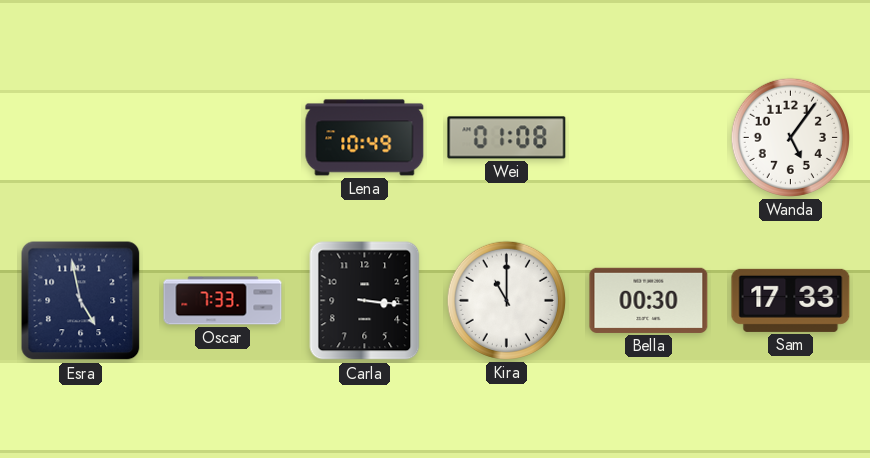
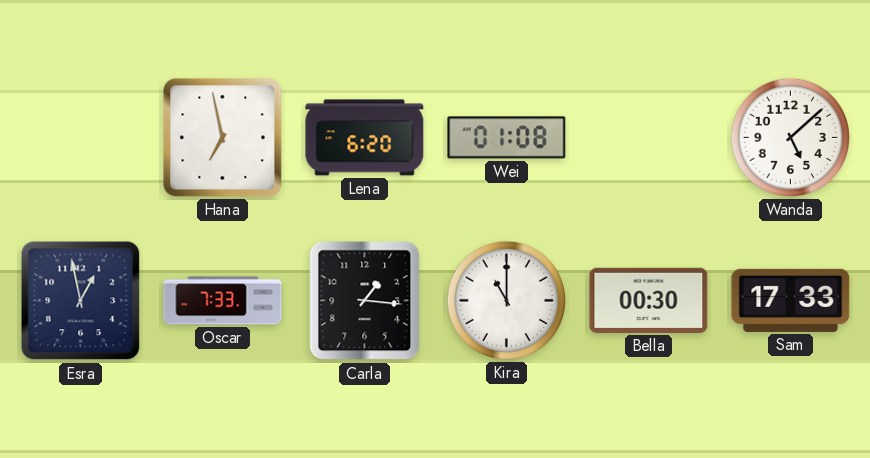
Hana: none -> 6:58
Lena: 10:49 -> 6:20
Wanda: 5:06 -> 5:08
Esra: 4:58 -> 12:58
Carla: 3:16 -> 1:16
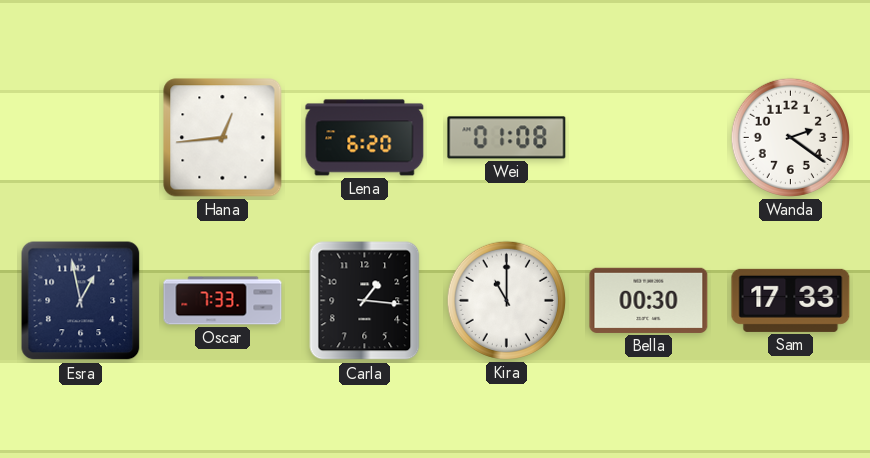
Hana: 6:58 -> 12:44
Wanda: 5:08 -> 2:21
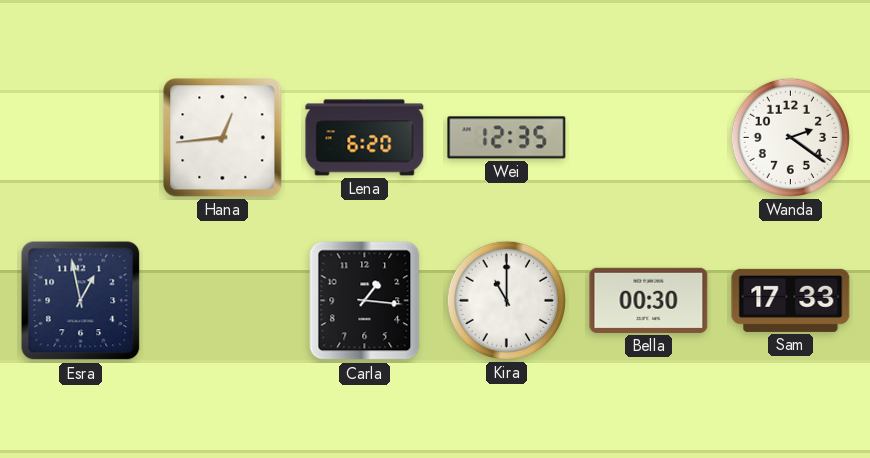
Wei: 01:08 -> 12:35
Oscar: 7:33 -> none
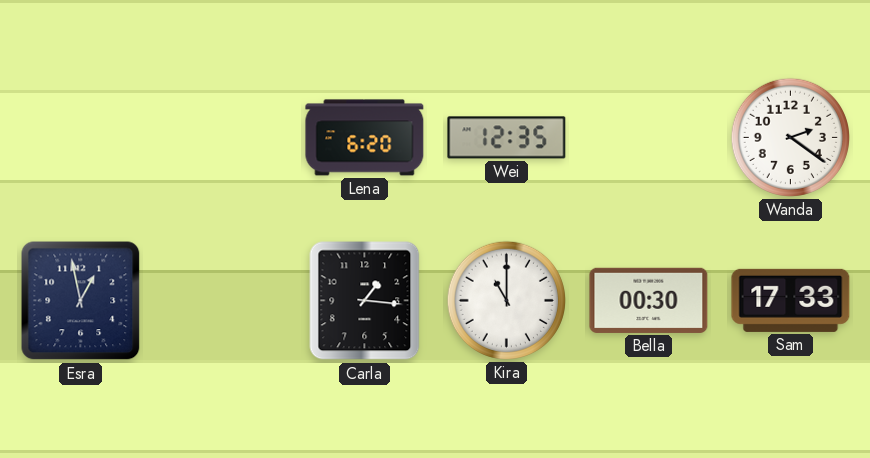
Hana: 12:44 -> none
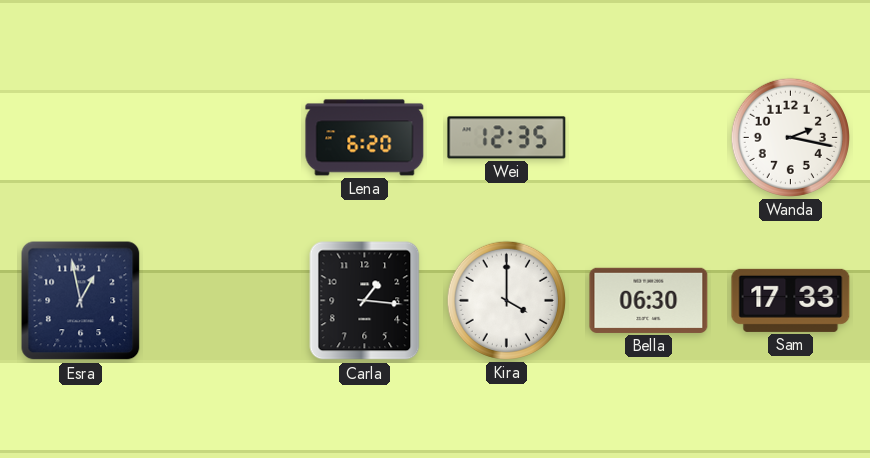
Wanda: 2:21 -> 2:17
Kira: 11:00 -> 4:00
Bella: 00:30 -> 06:30
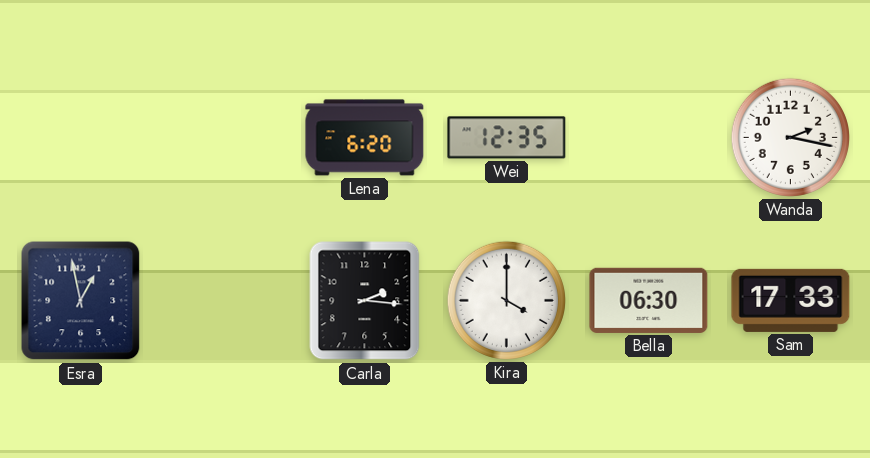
Carla: 1:16 -> 2:16
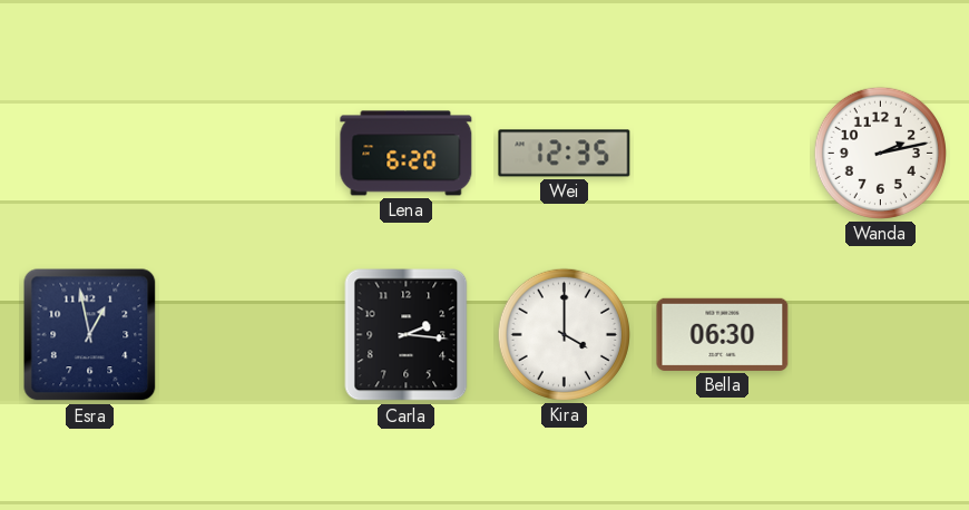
Wanda: 2:17 -> 2:13
Sam: 17:33 -> none
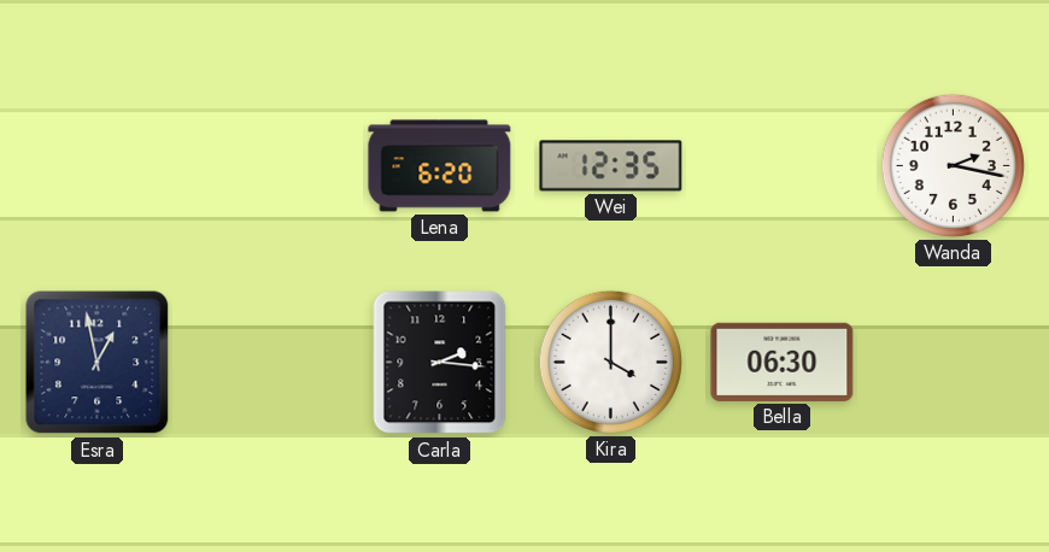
Wanda: 2:13 -> 2:17
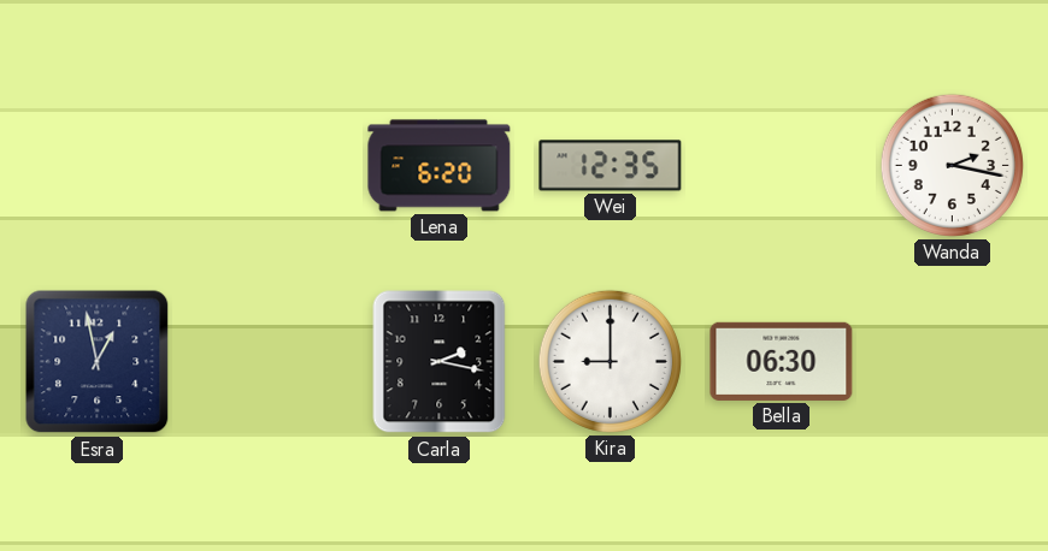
Carla: 2:16 -> 2:17
Kira: 4:00 -> 9:00
